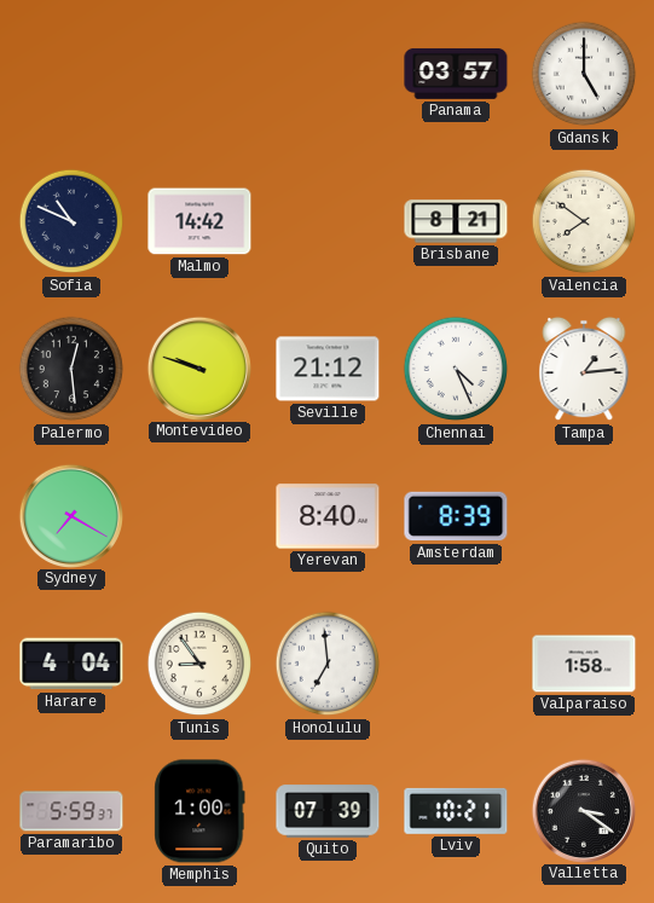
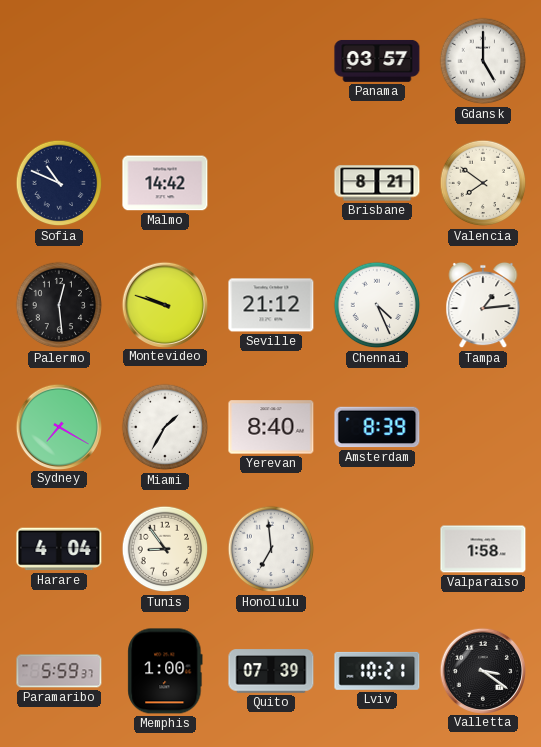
Miami: none -> 1:35
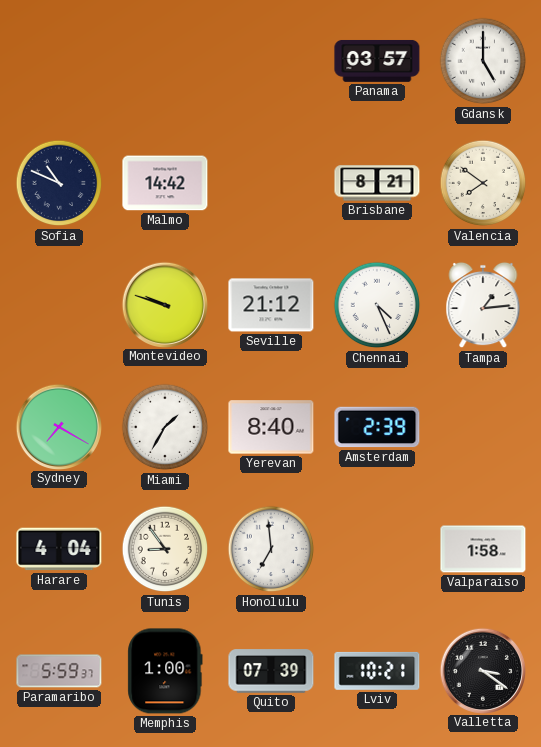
Palermo: 12:29 -> none
Amsterdam: 8:39 -> 2:39
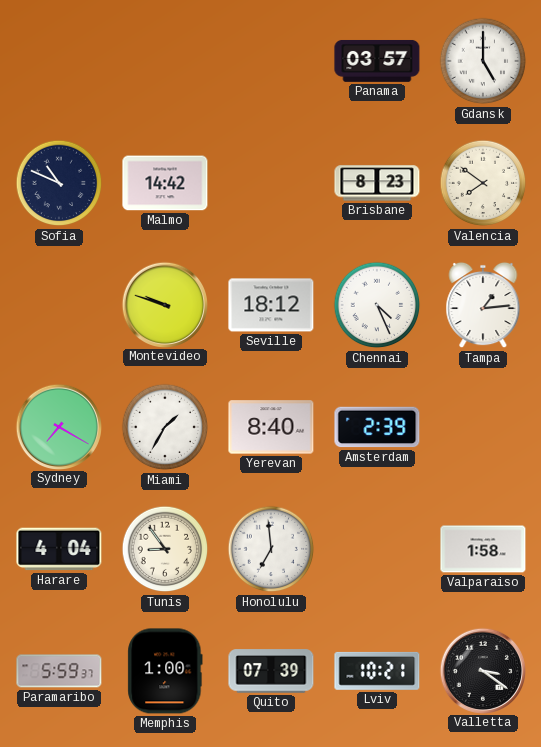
Brisbane: 8:21 -> 8:23
Seville: 21:12 -> 18:12
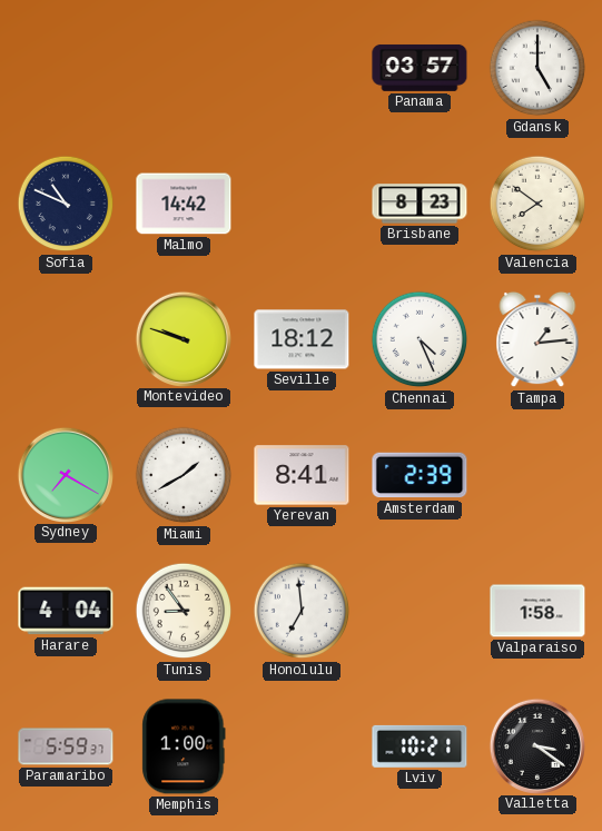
Miami: 1:35 -> 1:40
Yerevan: 8:40 -> 8:41
Quito: 07:39 -> none
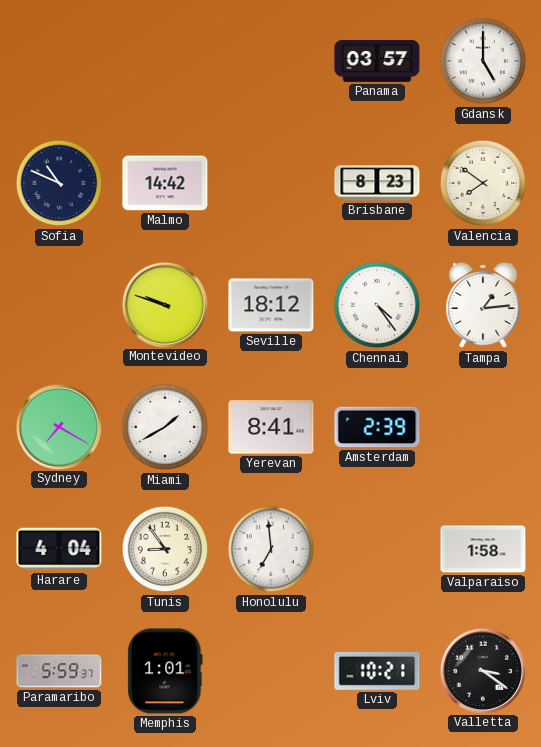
Chennai: 4:26 -> 4:24
Memphis: 1:00 -> 1:01
